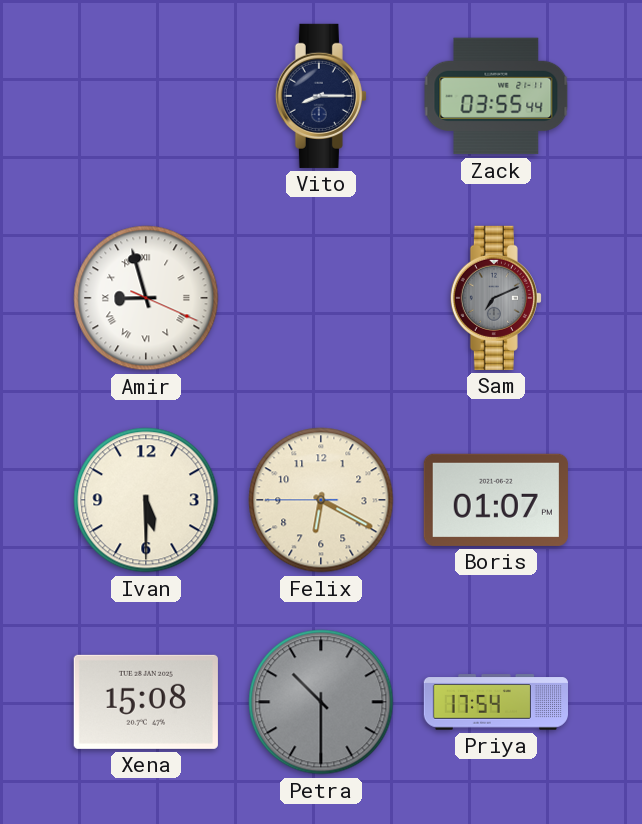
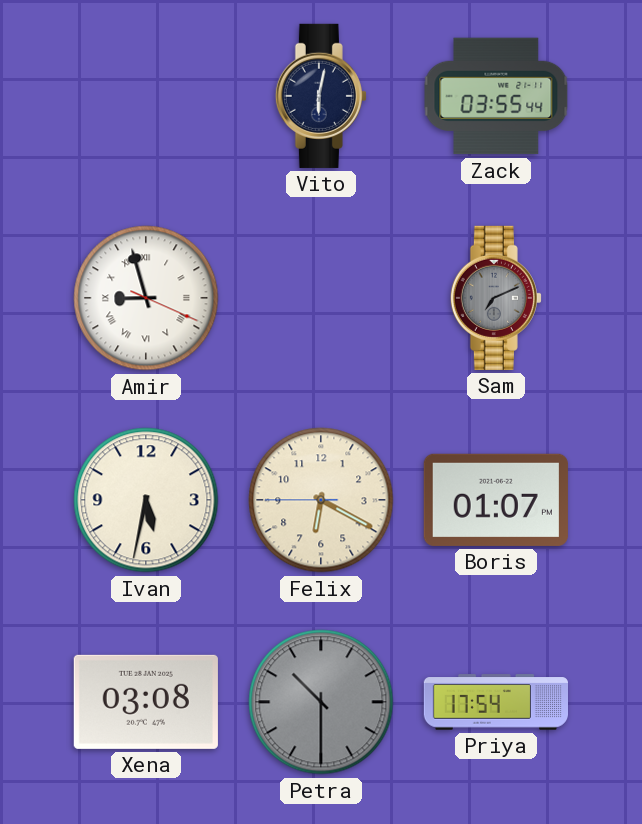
Vito: 8:15 -> 6:02
Ivan: 5:30 -> 5:32
Xena: 15:08 -> 03:08
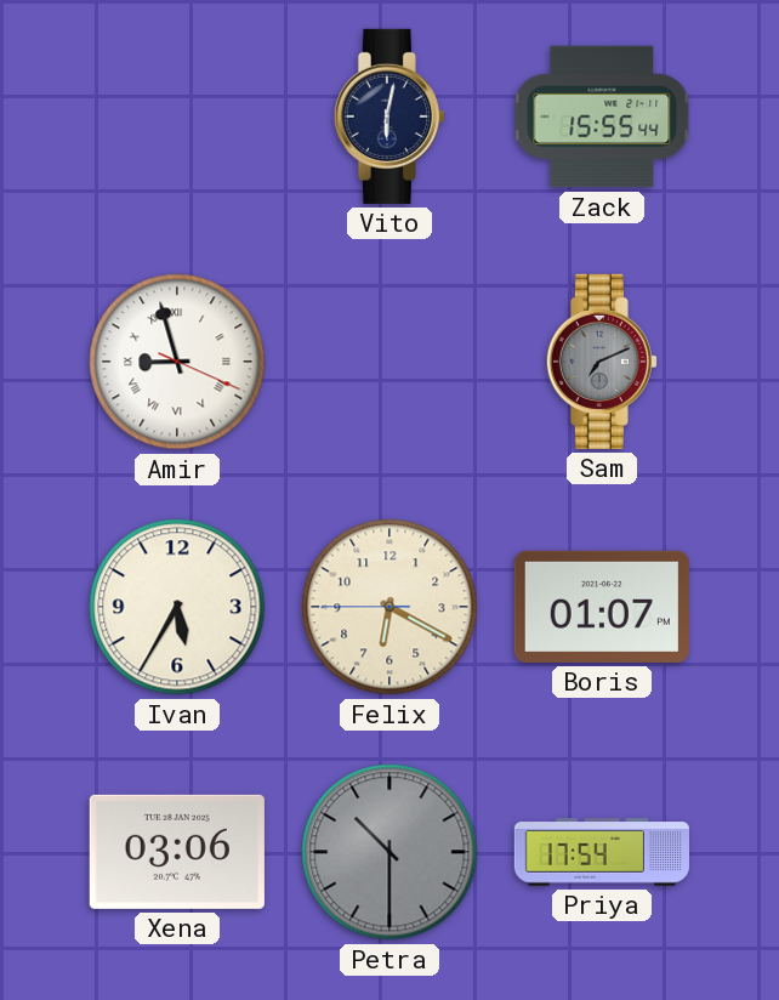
Zack: 03:55 -> 15:55
Ivan: 5:32 -> 5:35
Xena: 03:08 -> 03:06
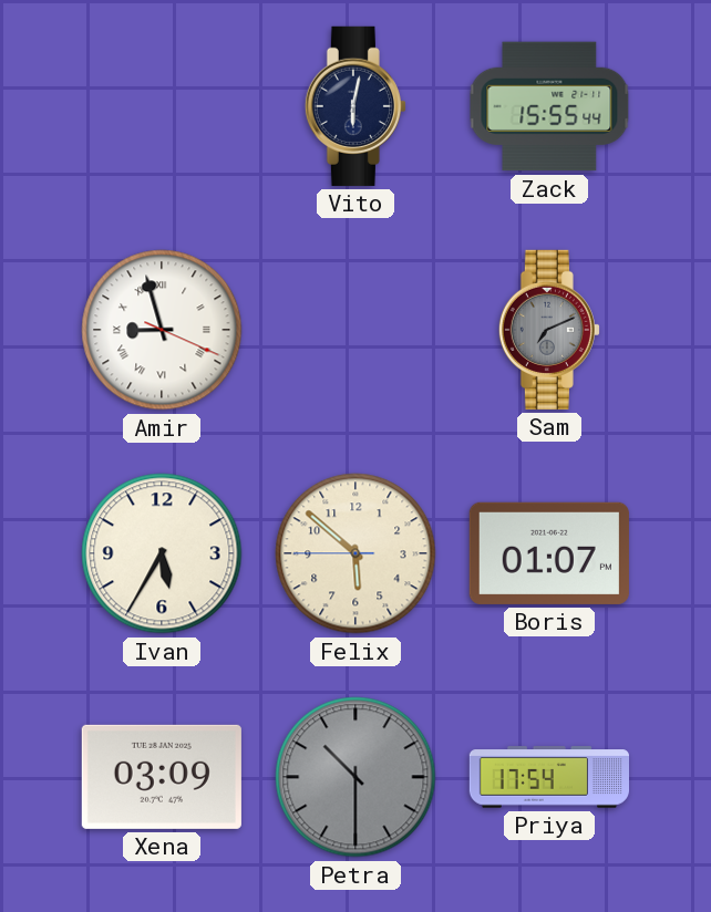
Felix: 6:19 -> 5:51
Xena: 03:06 -> 03:09
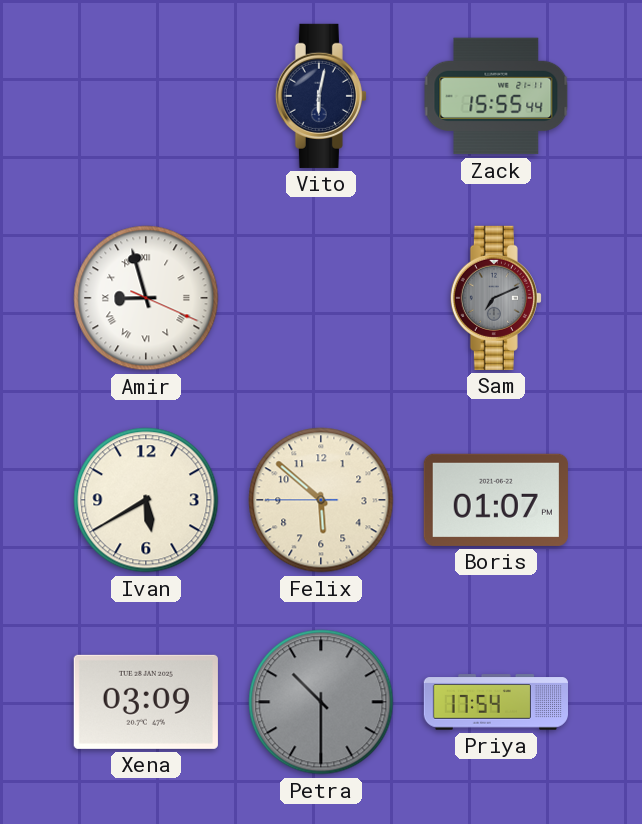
Ivan: 5:35 -> 5:40
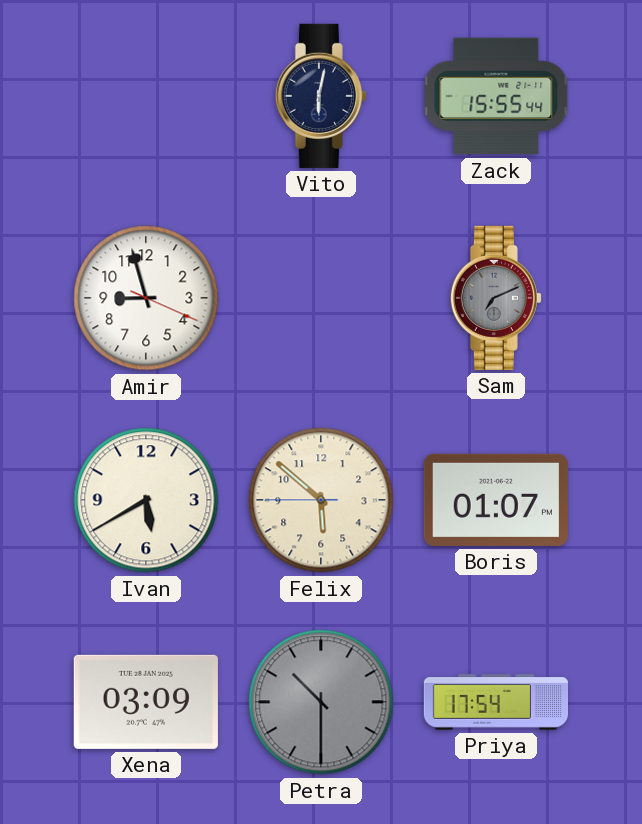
Amir numerals: Roman -> Arabic
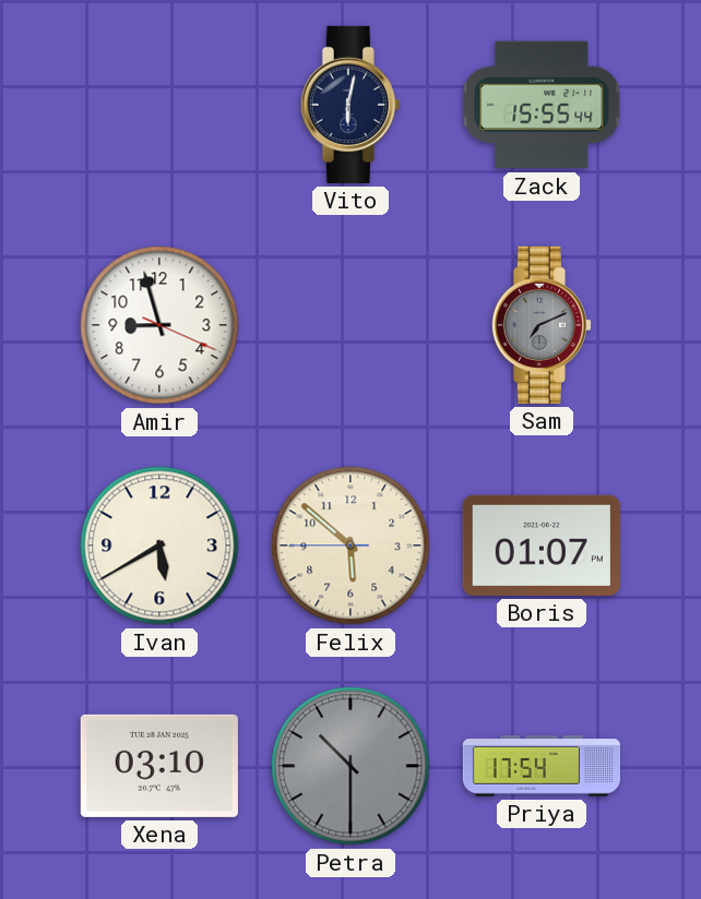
Xena: 03:09 -> 03:10
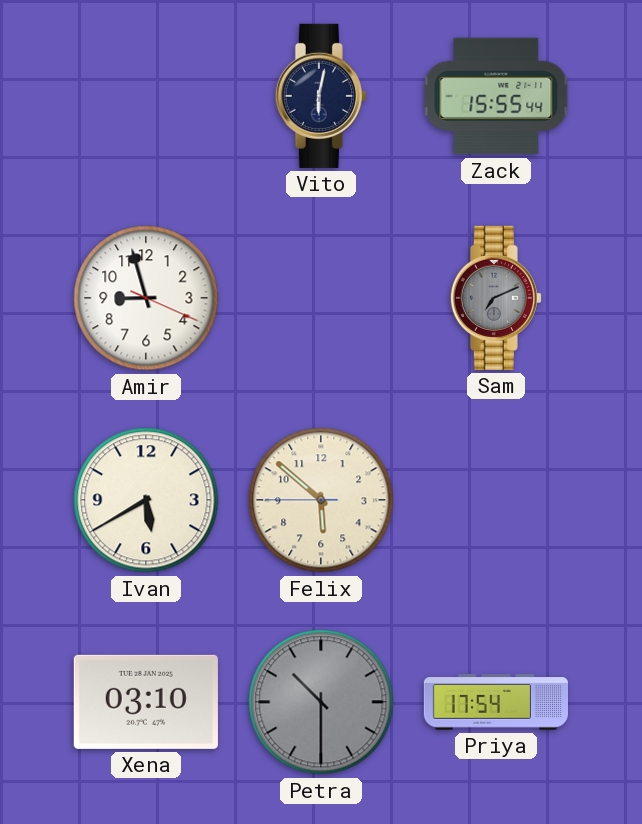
Boris: 01:07 -> none
